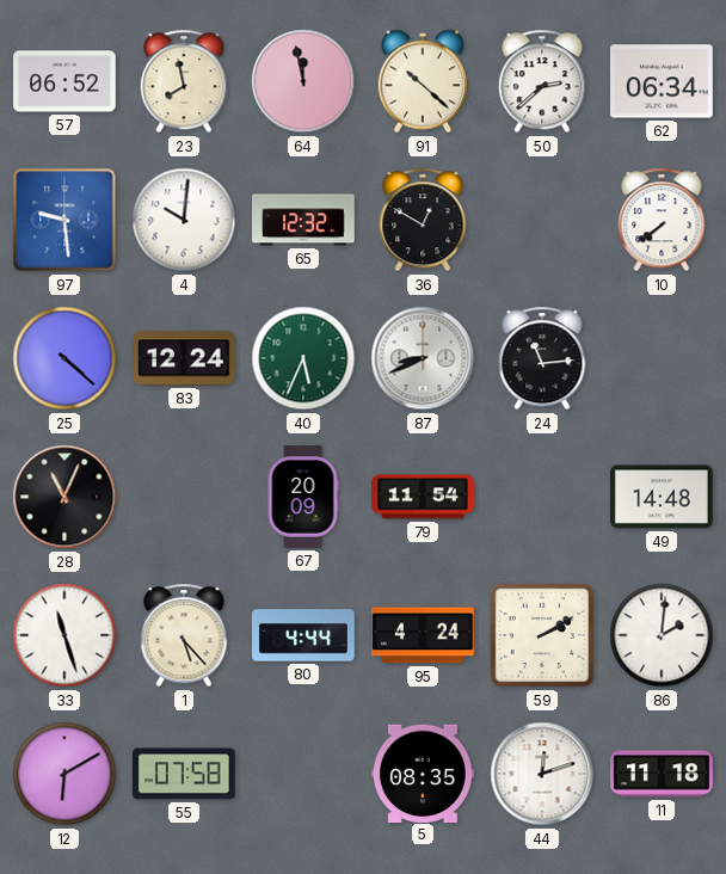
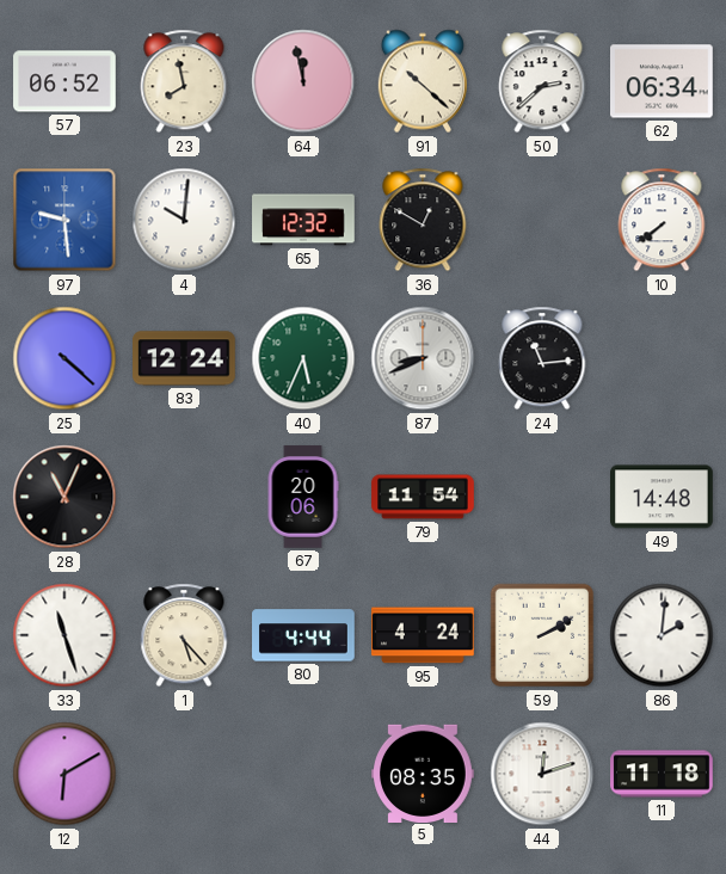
67: 20:09 -> 20:06
55: 07:58 -> none
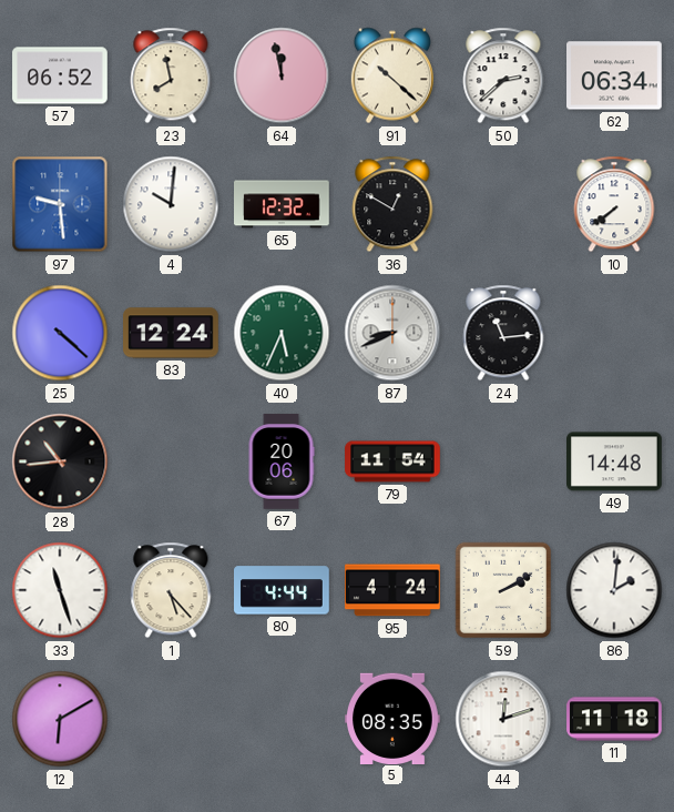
28: 11:04 -> 10:44
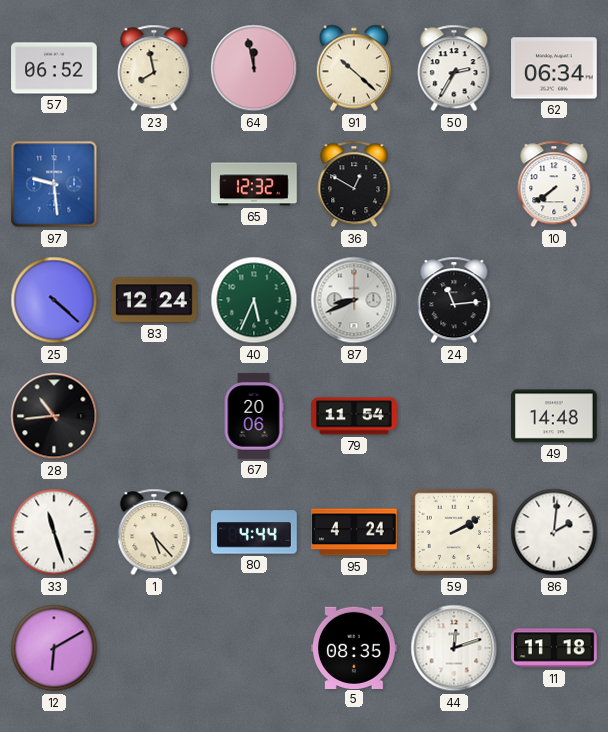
50: 2:38 -> 2:35
4: 10:01 -> none
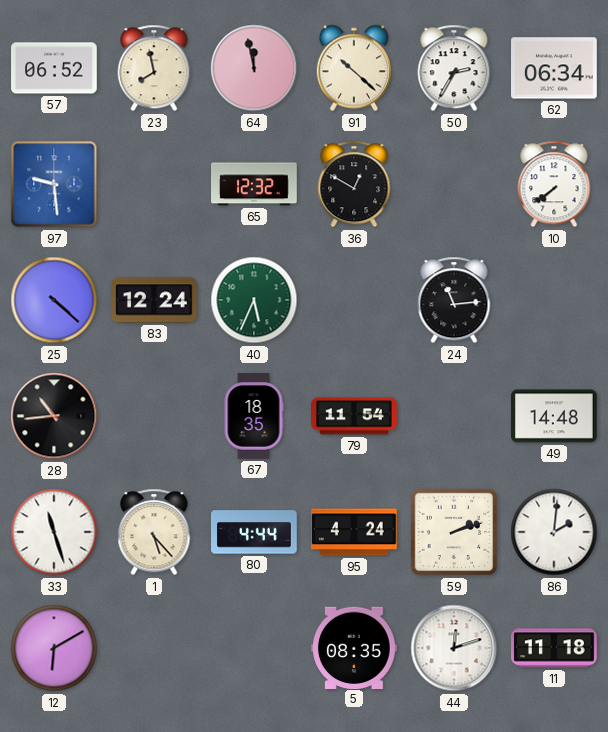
87: 8:41 -> none
67: 20:06 -> 18:35
59: 2:10 -> 2:12
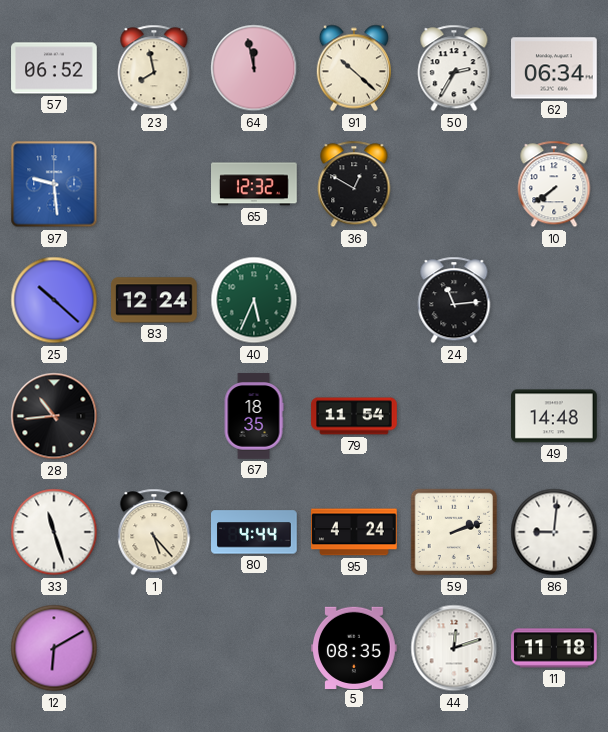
25: 4:22 -> 10:22
86: 2:01 -> 9:01
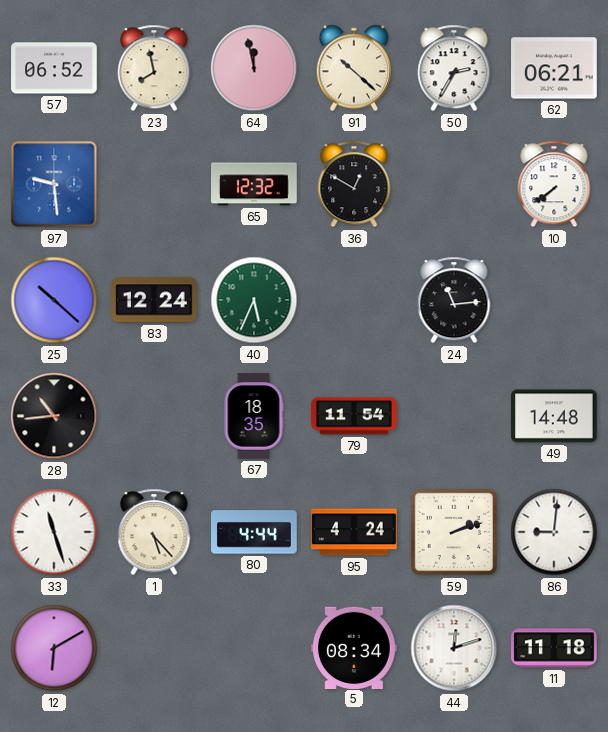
62: 06:34 -> 06:21
5: 08:35 -> 08:34
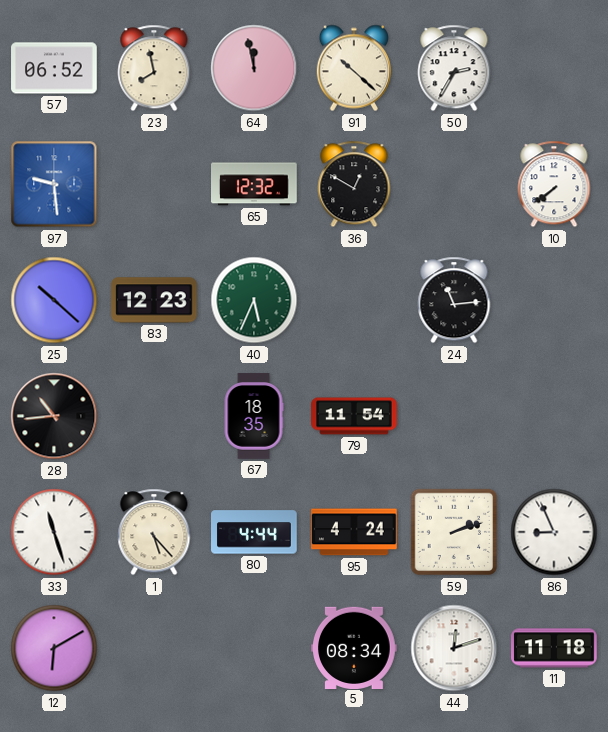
62: 06:21 -> none
83: 12:24 -> 12:23
49: 14:48 -> none
86: 9:01 -> 8:56
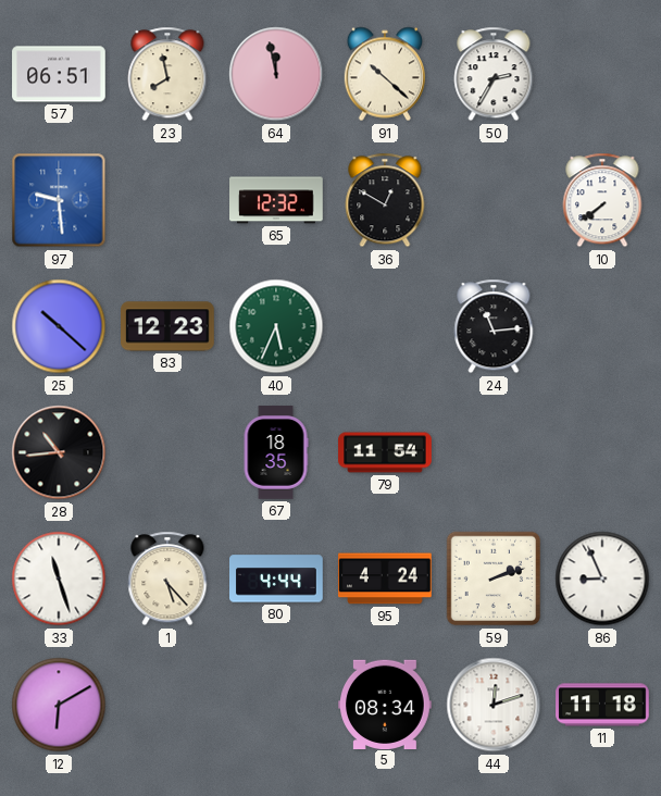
57: 06:52 -> 06:51
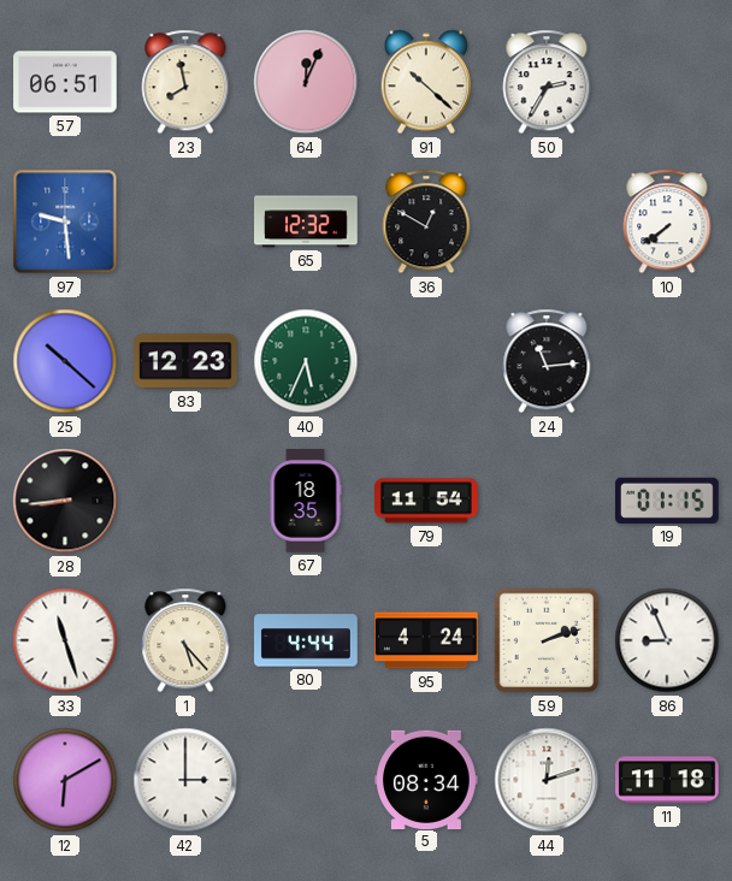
64: 11:58 -> 12:04
28: 10:44 -> 8:44
19: none -> 01:15
42: none -> 3:00
